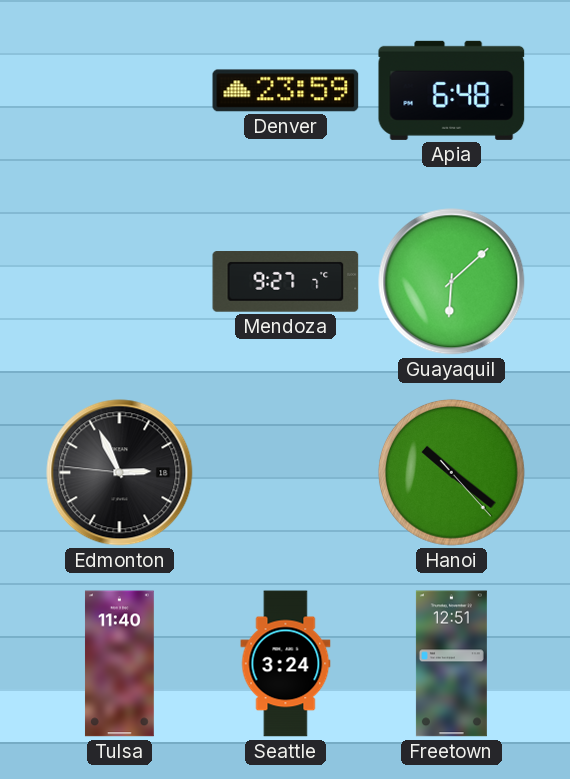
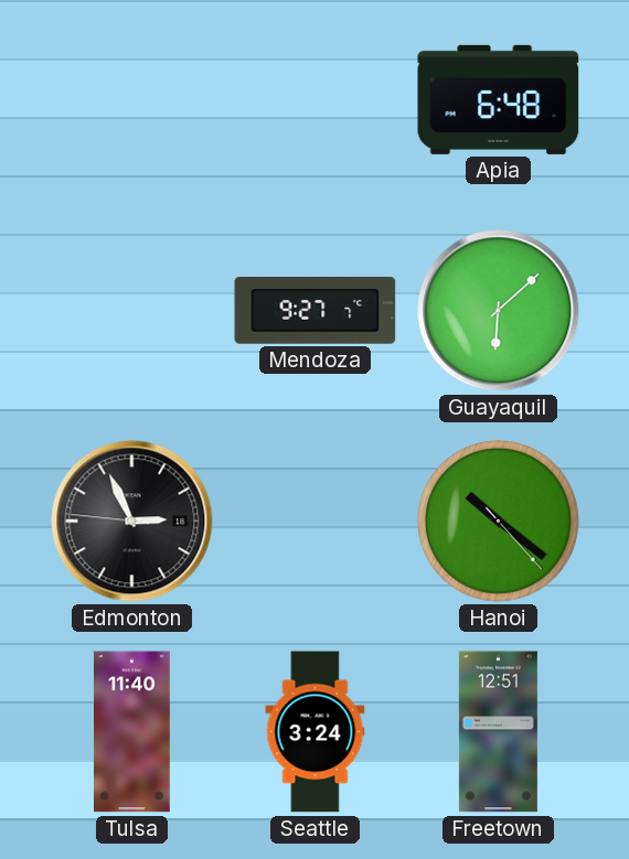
Denver: 23:59 -> none
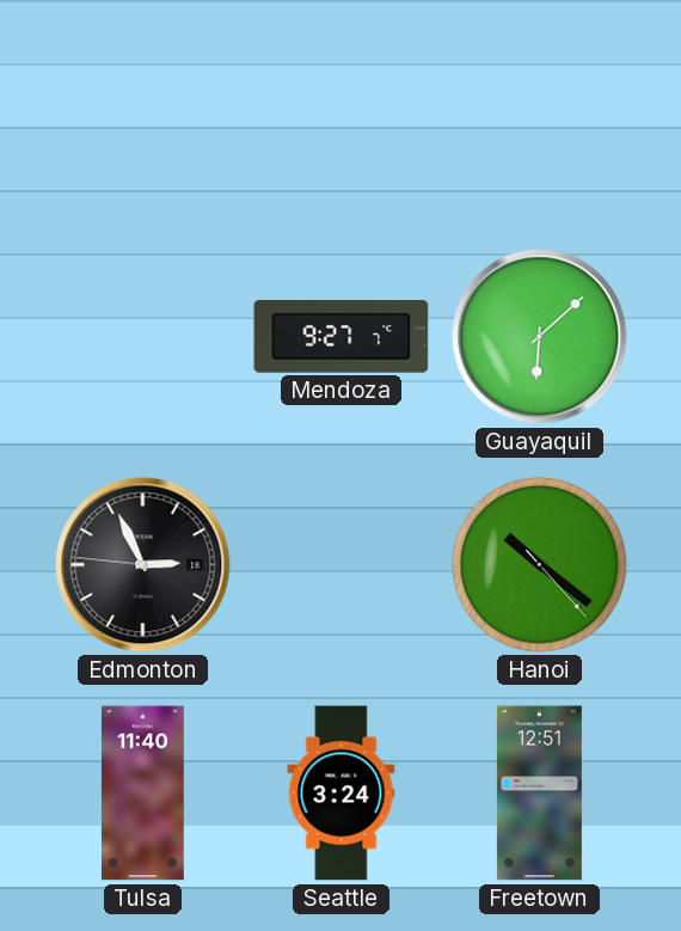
Apia: 6:48 -> none
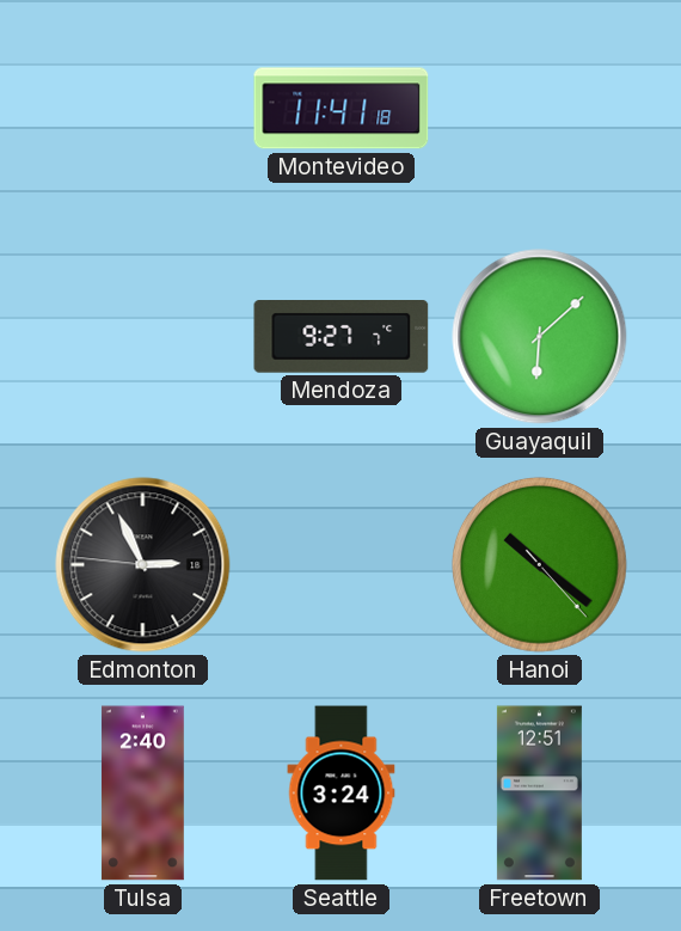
Montevideo: none -> 11:41
Tulsa: 11:40 -> 2:40
